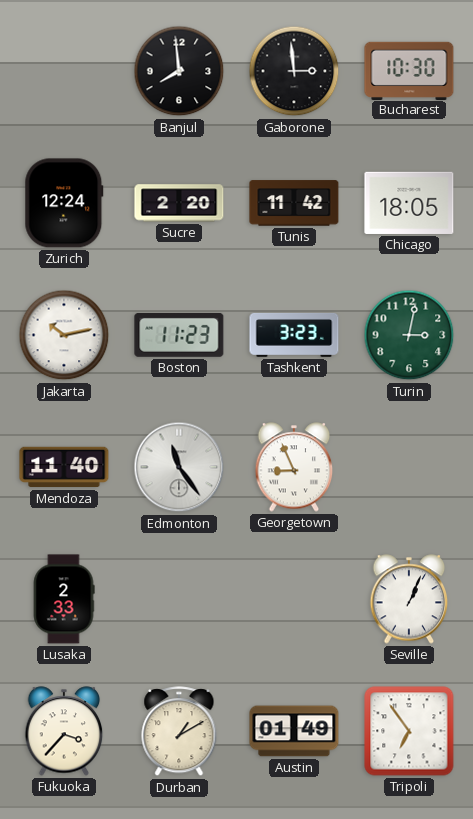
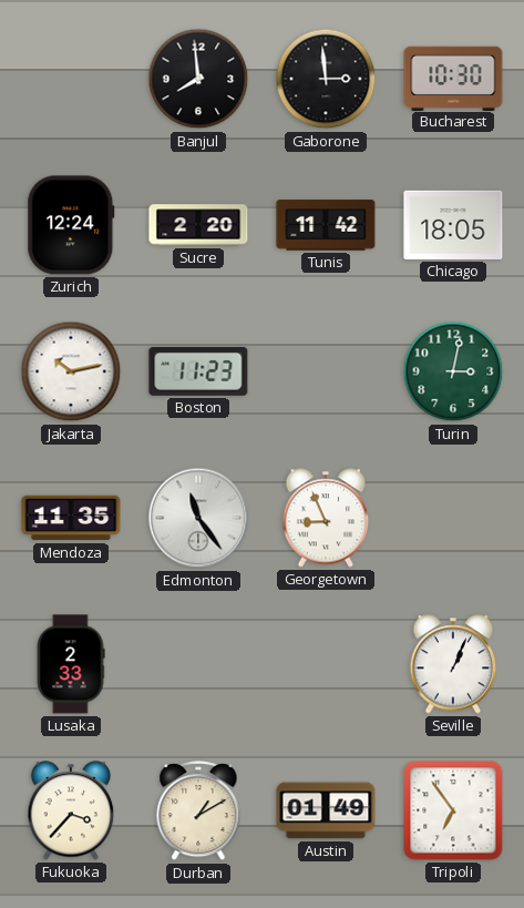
Tashkent: 3:23 -> none
Mendoza: 11:40 -> 11:35
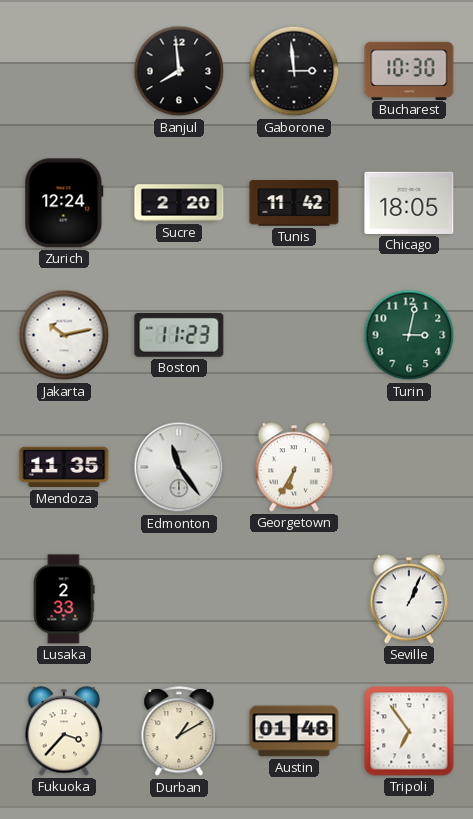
Georgetown: 8:56 -> 6:35
Austin: 01:49 -> 01:48
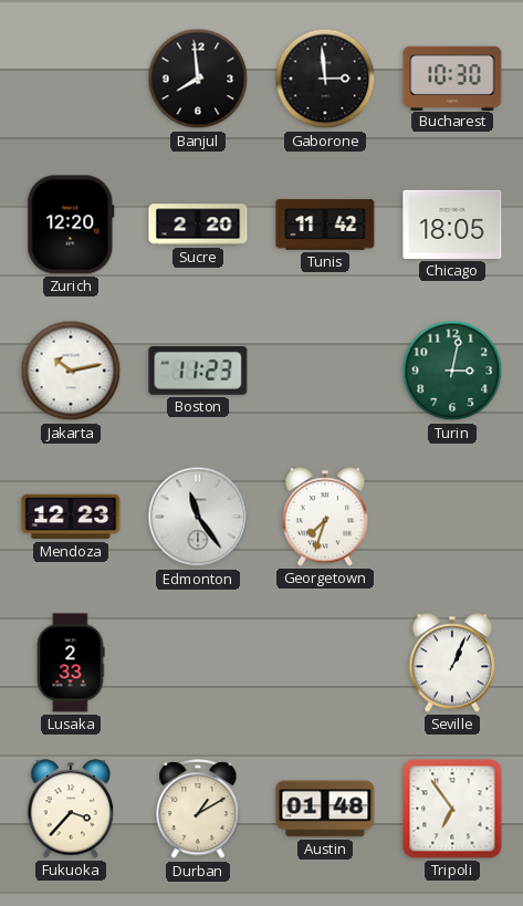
Zurich: 12:24 -> 12:20
Mendoza: 11:35 -> 12:23
Georgetown: 6:35 -> 7:33
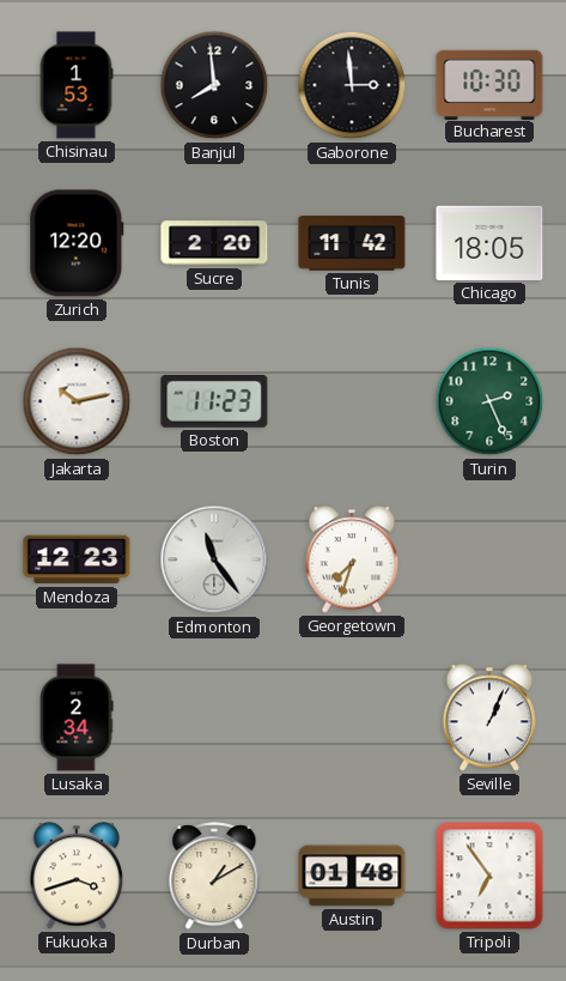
Chisinau: none -> 1:53
Turin: 3:02 -> 2:26
Lusaka: 2:33 -> 2:34
Fukuoka: 3:37 -> 3:42
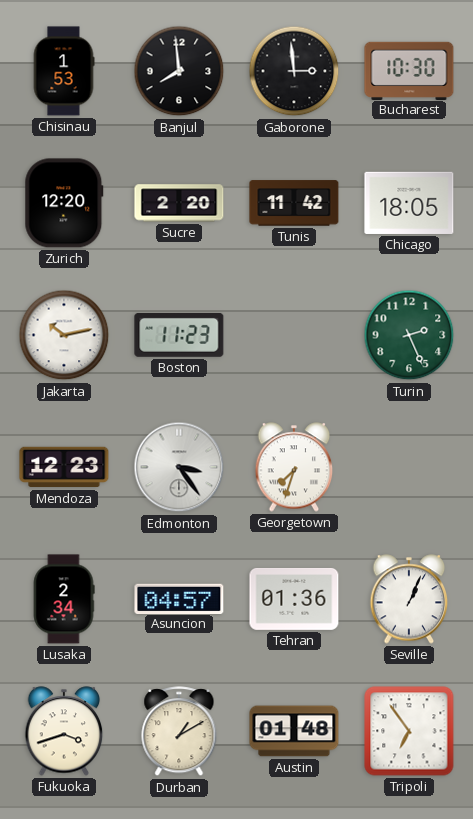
Edmonton: 11:24 -> 3:24
Asuncion: none -> 04:57
Tehran: none -> 01:36
